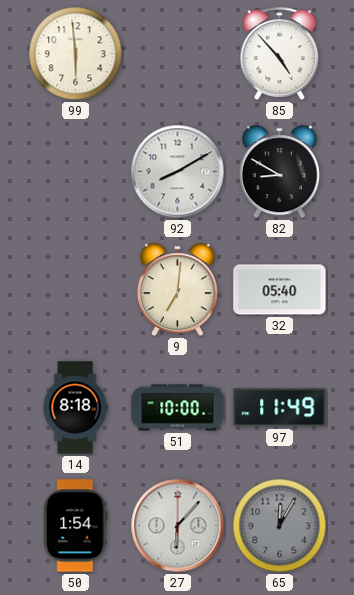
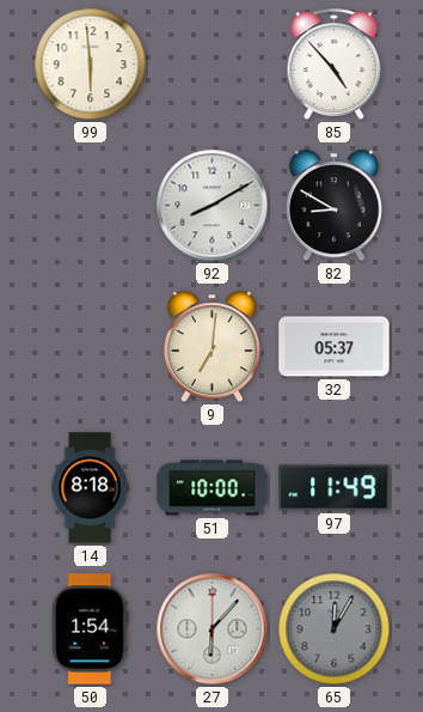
32: 05:40 -> 05:37
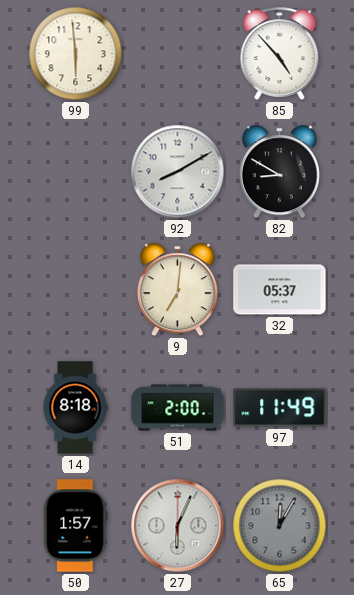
51: 10:00 -> 2:00
50: 1:54 -> 1:57
27: 6:07 -> 6:04
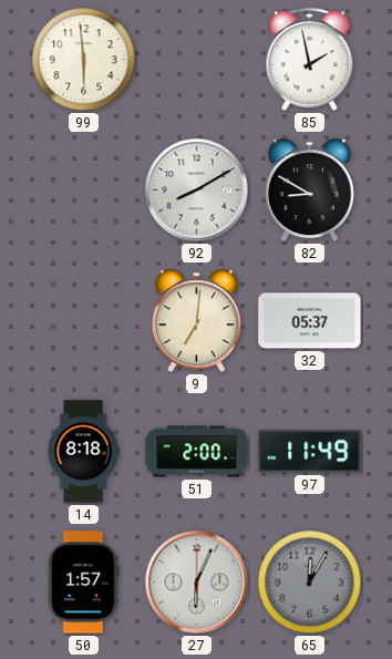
85: 4:53 -> 1:58
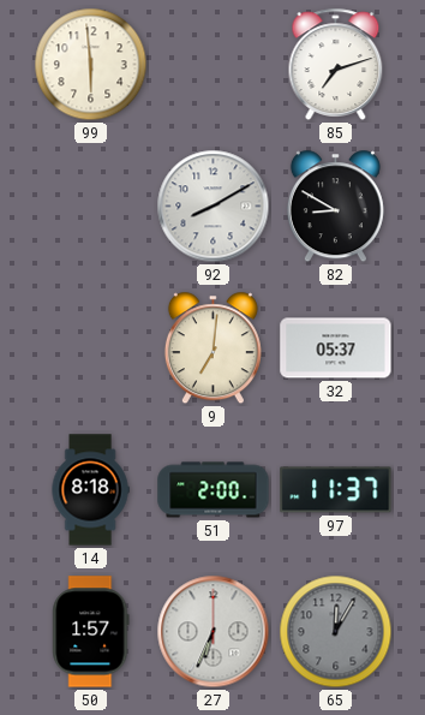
85: 1:58 -> 7:12
97: 11:49 -> 11:37
27: 6:04 -> 6:34
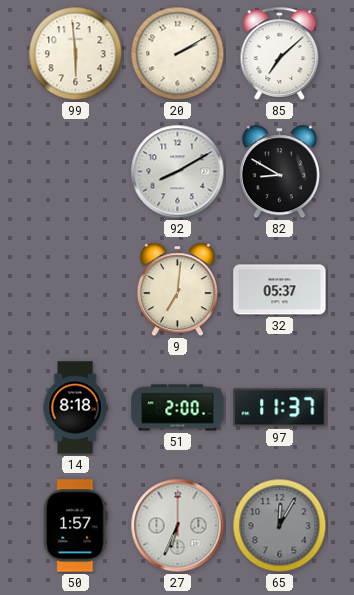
20: none -> 2:10
85: 7:12 -> 7:08
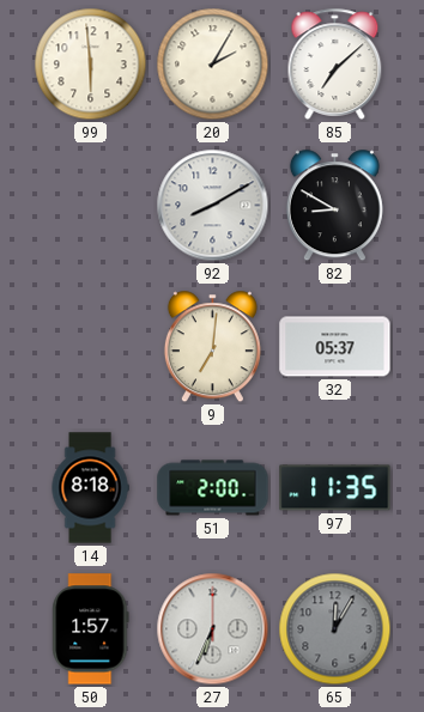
20: 2:10 -> 2:05
97: 11:37 -> 11:35
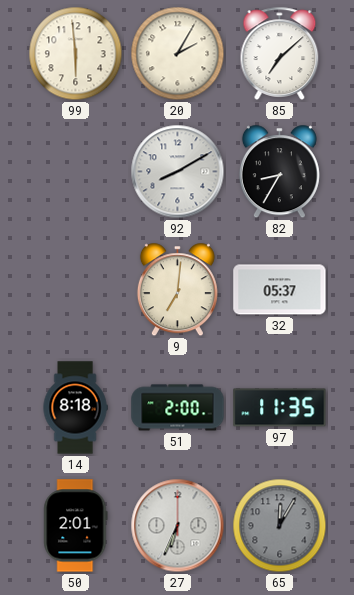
82: 8:50 -> 8:35
50: 1:57 -> 2:01
